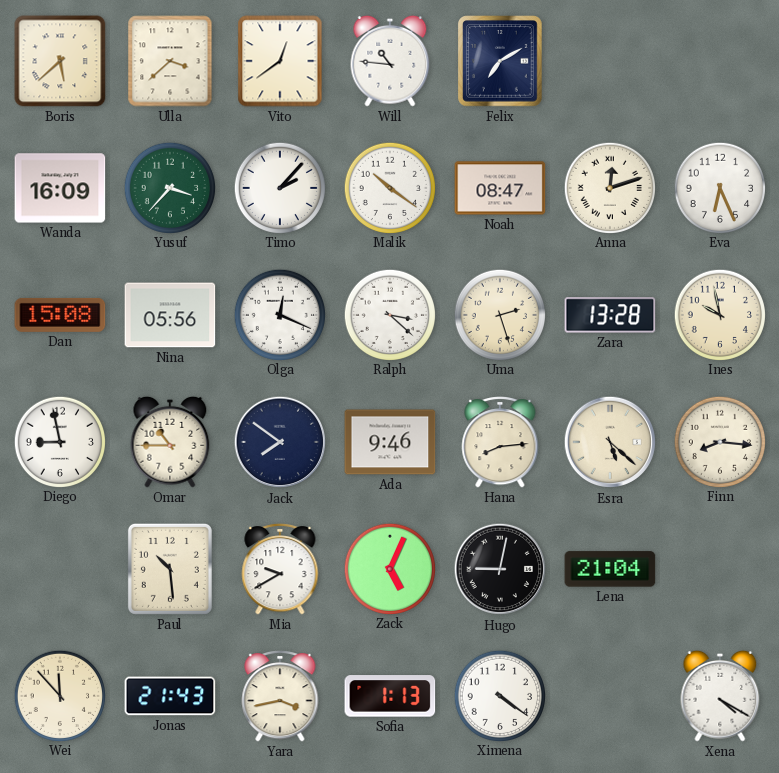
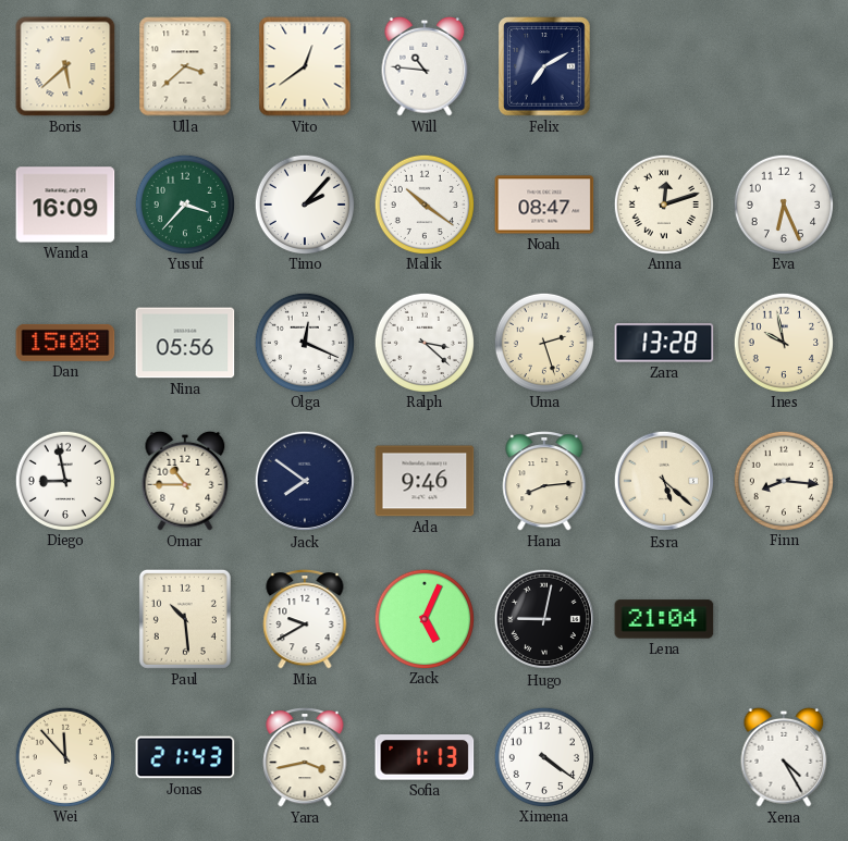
Xena: 4:20 -> 4:25
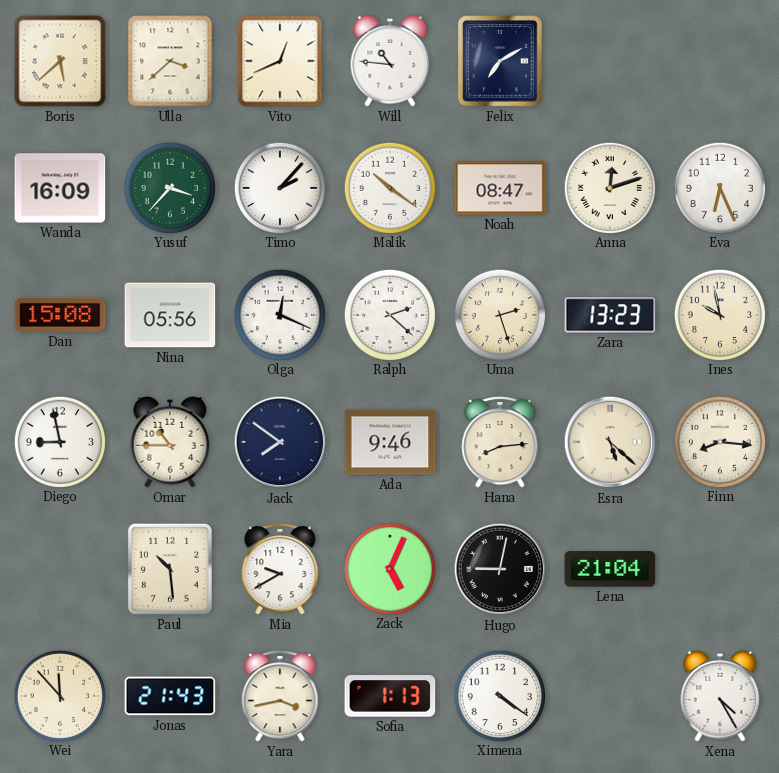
Vito: 12:39 -> 12:41
Ralph: 3:22 -> 2:22
Zara: 13:28 -> 13:23
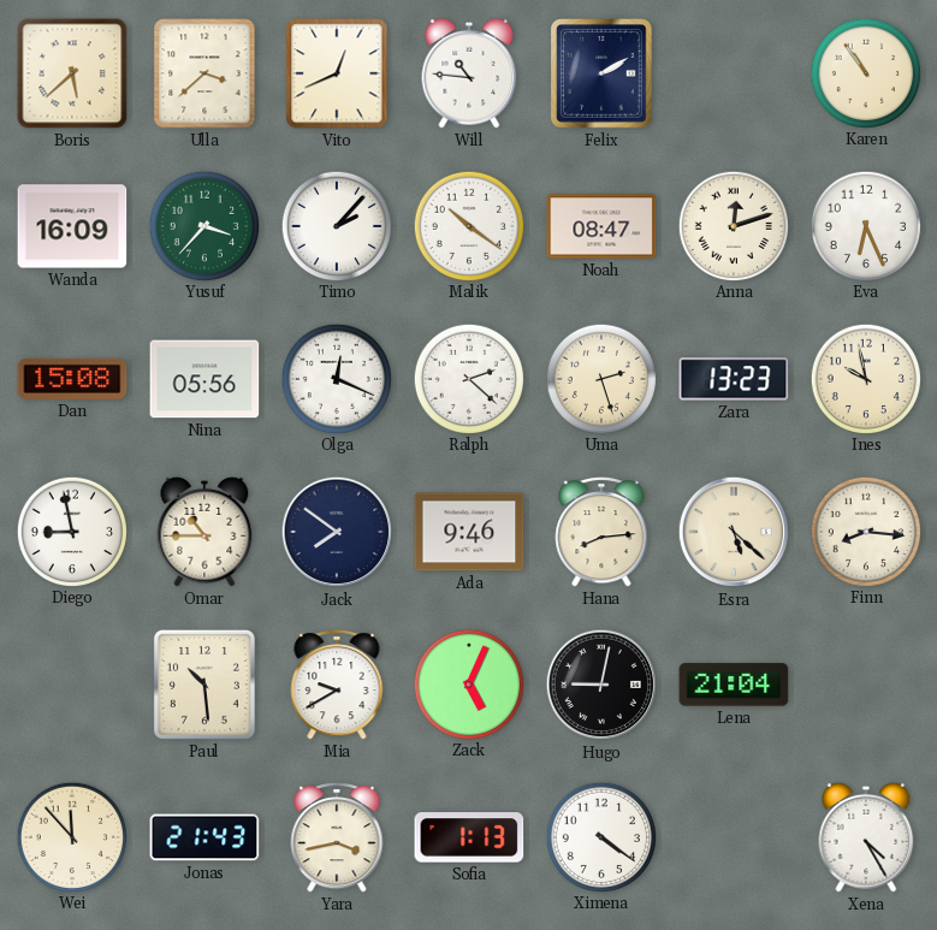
Felix: 7:10 -> 2:10
Karen: none -> 10:54
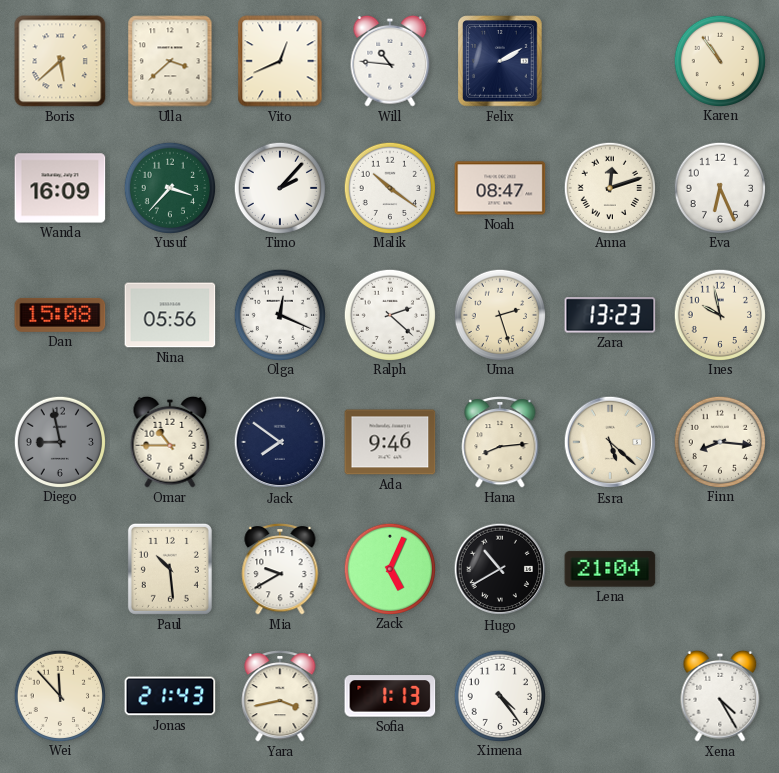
Diego dial: white -> grey
Hugo: 9:02 -> 10:40
Ximena: 4:21 -> 4:24
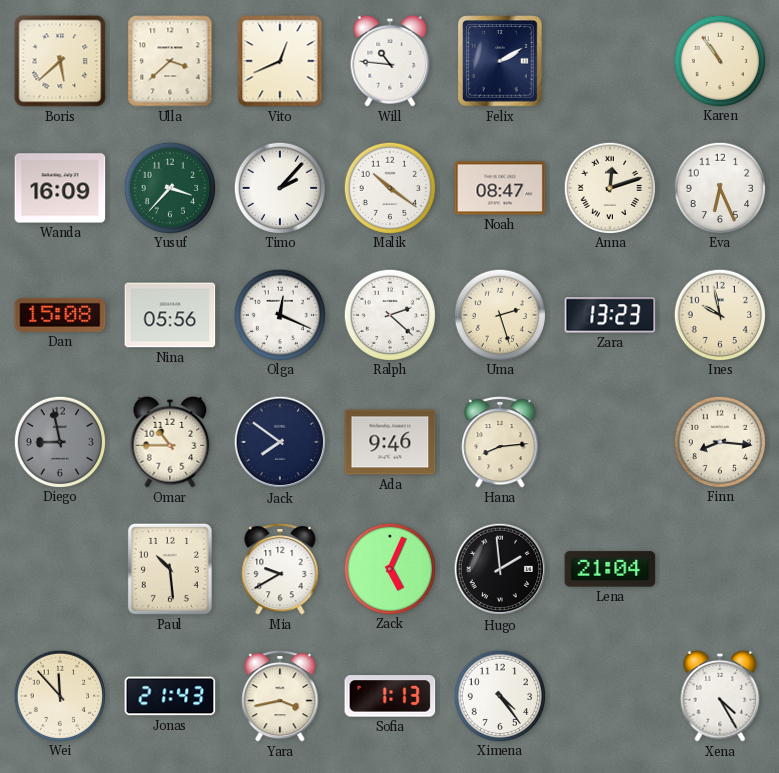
Esra: 5:22 -> none
Hugo: 10:40 -> 1:59
